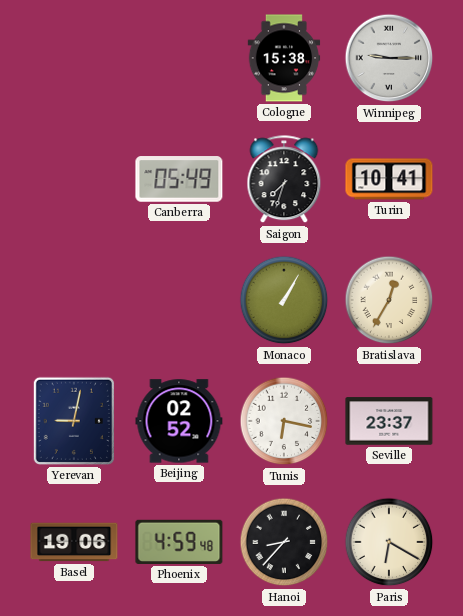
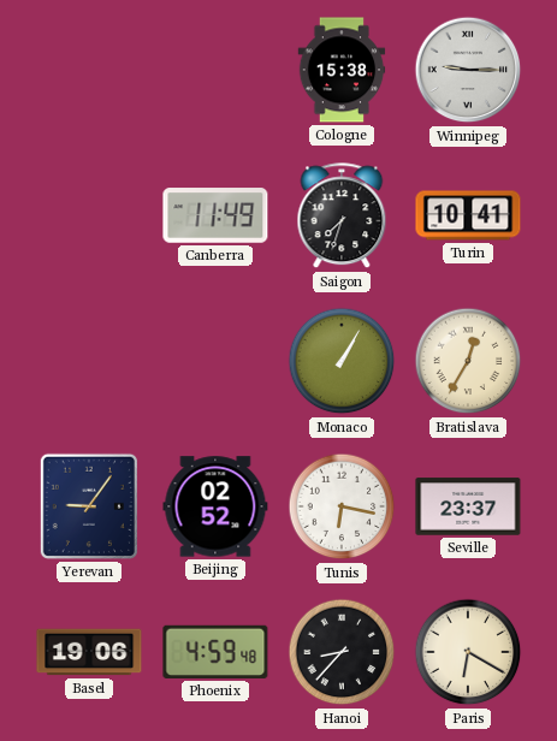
Canberra: 05:49 -> 11:49
Yerevan: 9:02 -> 9:06
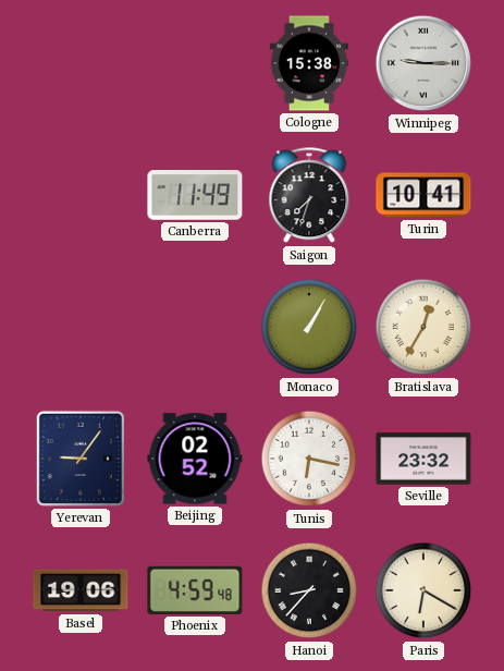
Seville: 23:37 -> 23:32
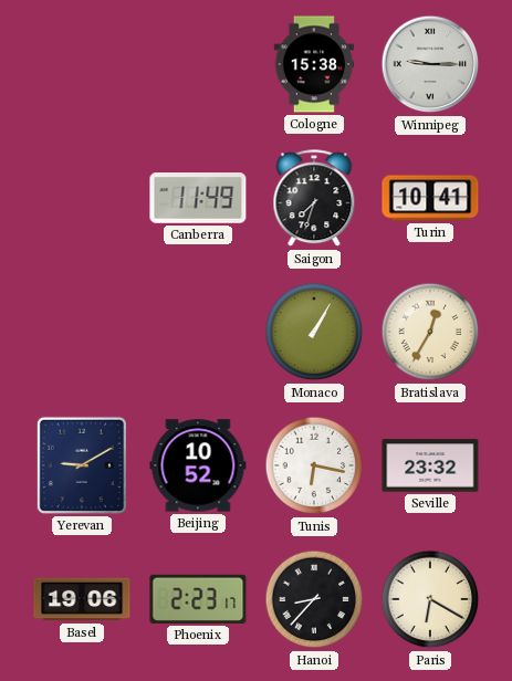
Yerevan: 9:06 -> 9:10
Beijing: 02:52 -> 10:52
Phoenix: 4:59 -> 2:23
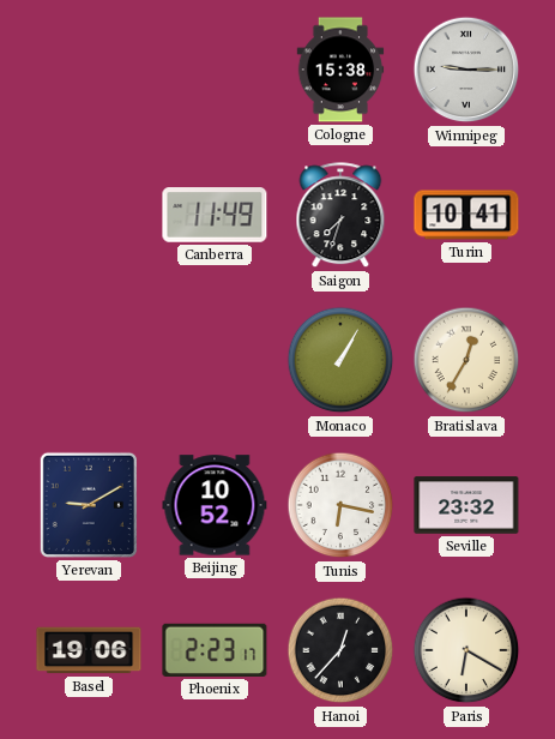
Hanoi: 8:37 -> 12:37
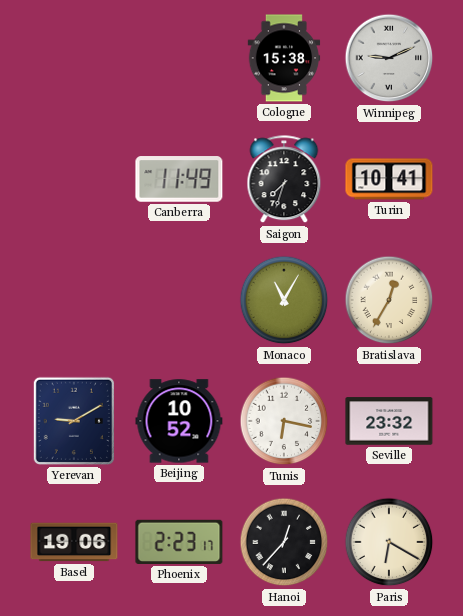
Winnipeg: 9:15 -> 9:11
Monaco: 1:05 -> 11:05
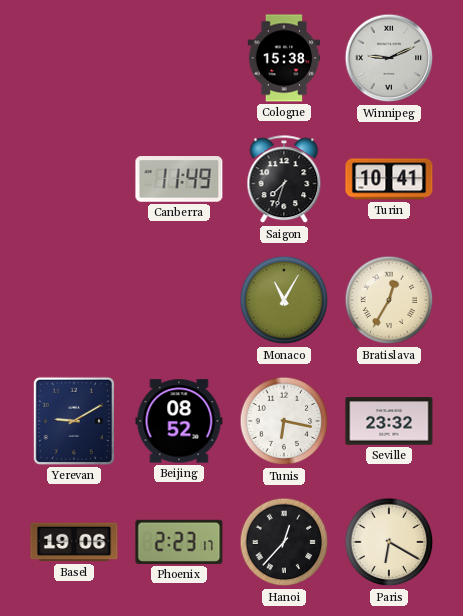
Beijing: 10:52 -> 08:52
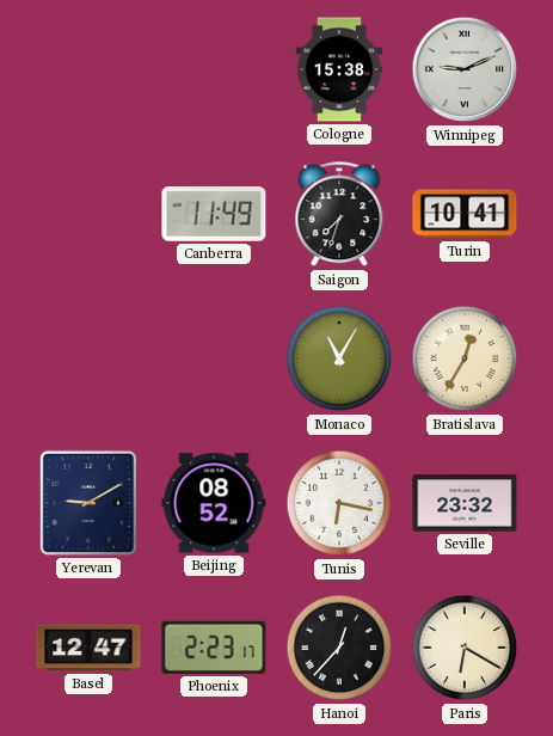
Basel: 19:06 -> 12:47
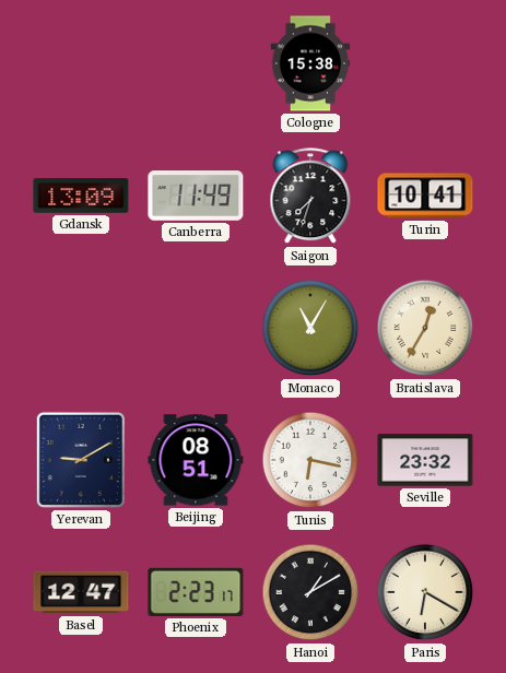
Winnipeg: 9:11 -> none
Gdansk: none -> 13:09
Beijing: 08:52 -> 08:51
Hanoi: 12:37 -> 1:10
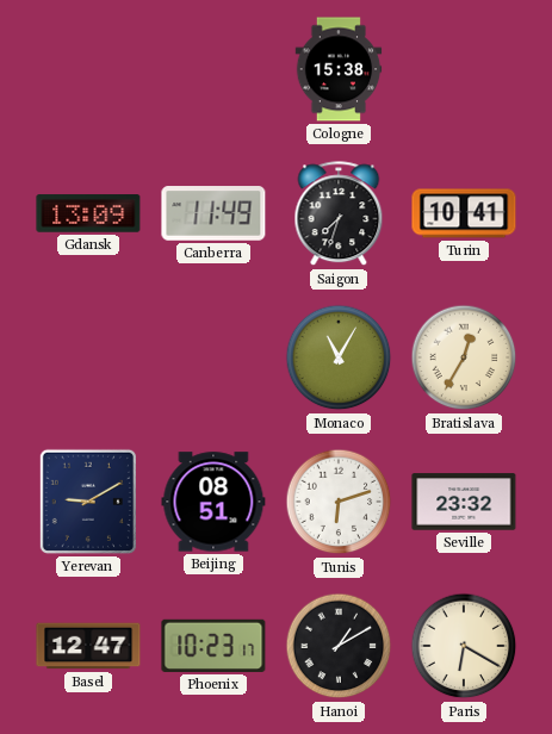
Tunis: 6:17 -> 6:12
Phoenix: 2:23 -> 10:23
